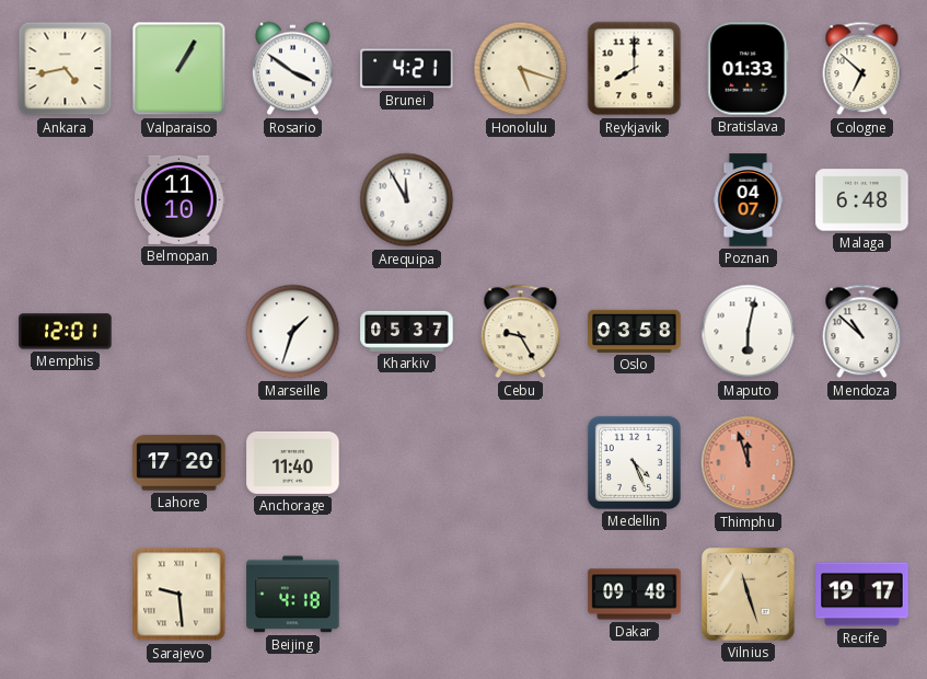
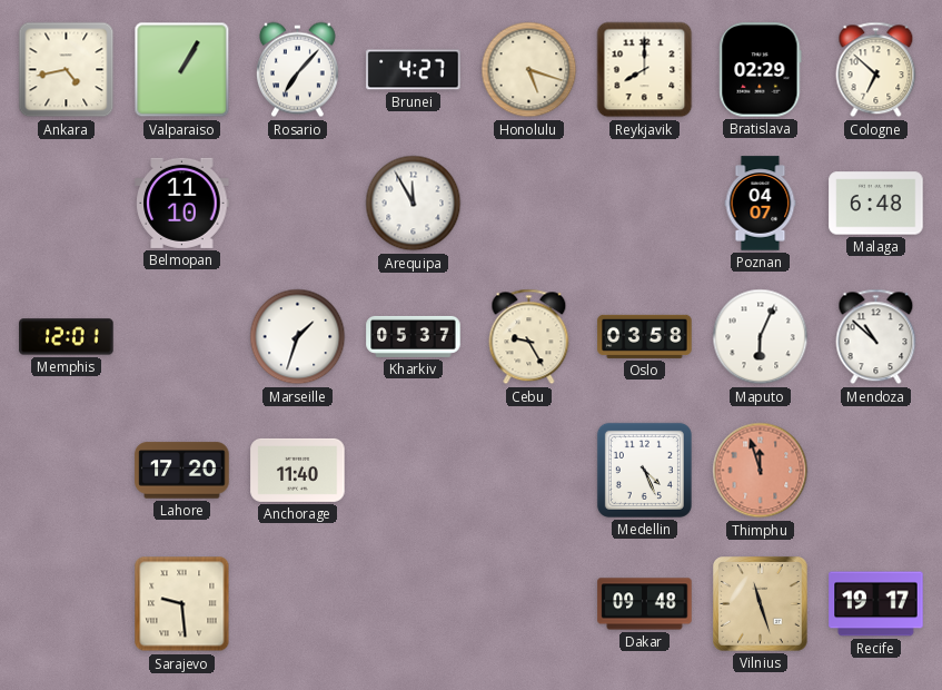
Rosario: 3:51 -> 7:07
Brunei: 4:21 -> 4:27
Bratislava: 01:33 -> 02:29
Maputo: 6:02 -> 6:04
Beijing: 4:18 -> none
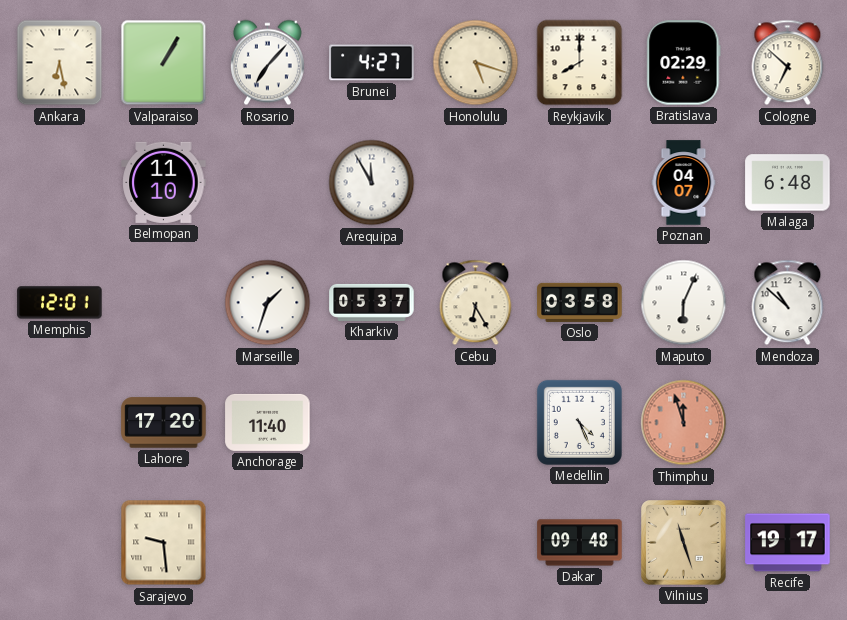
Ankara: 4:43 -> 6:28
Cebu: 9:25 -> 6:25
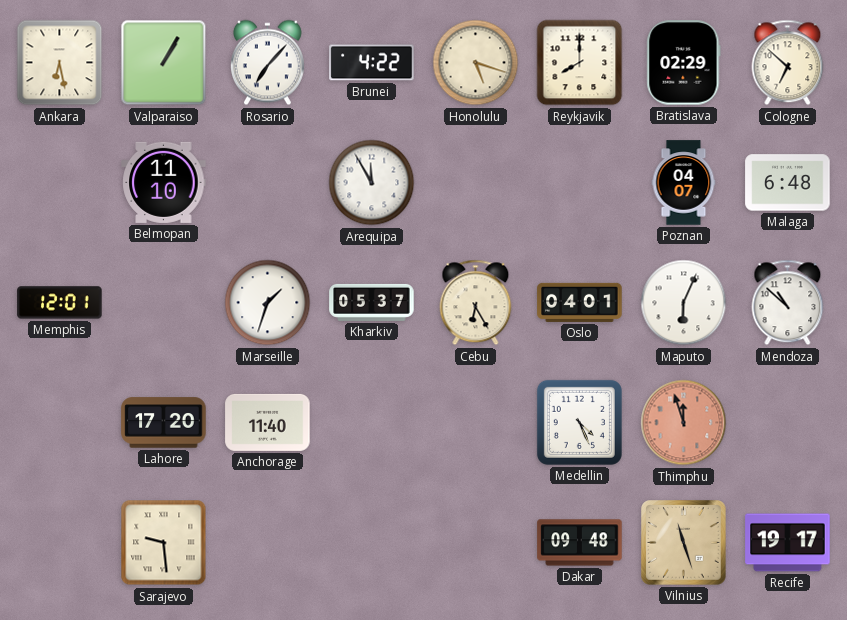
Brunei: 4:27 -> 4:22
Oslo: 03:58 -> 04:01
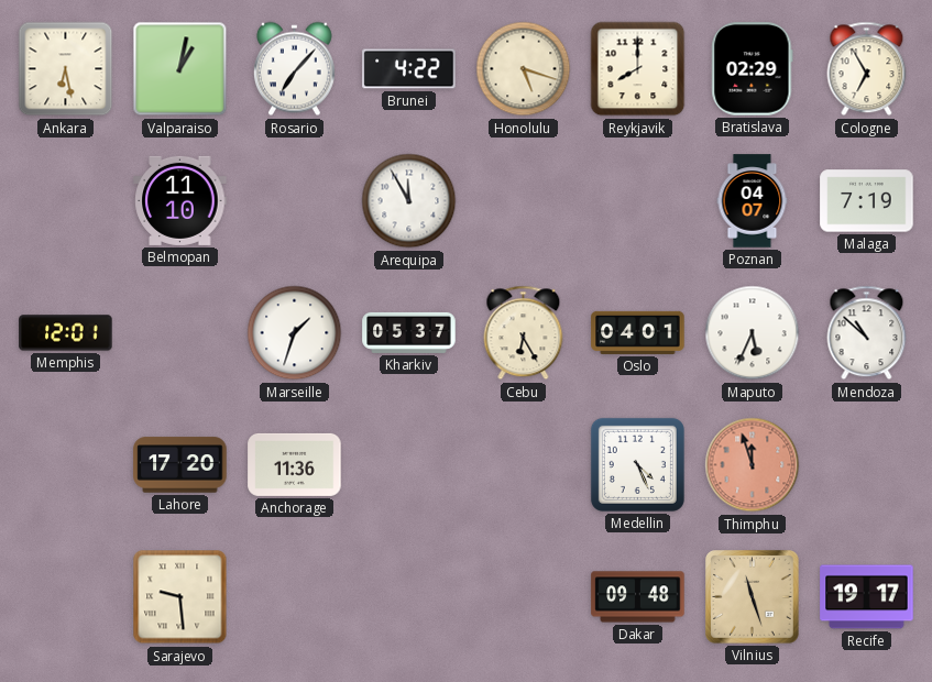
Valparaiso: 1:05 -> 1:02
Cologne: 6:52 -> 6:55
Malaga: 6:48 -> 7:19
Maputo: 6:04 -> 5:34
Anchorage: 11:40 -> 11:36
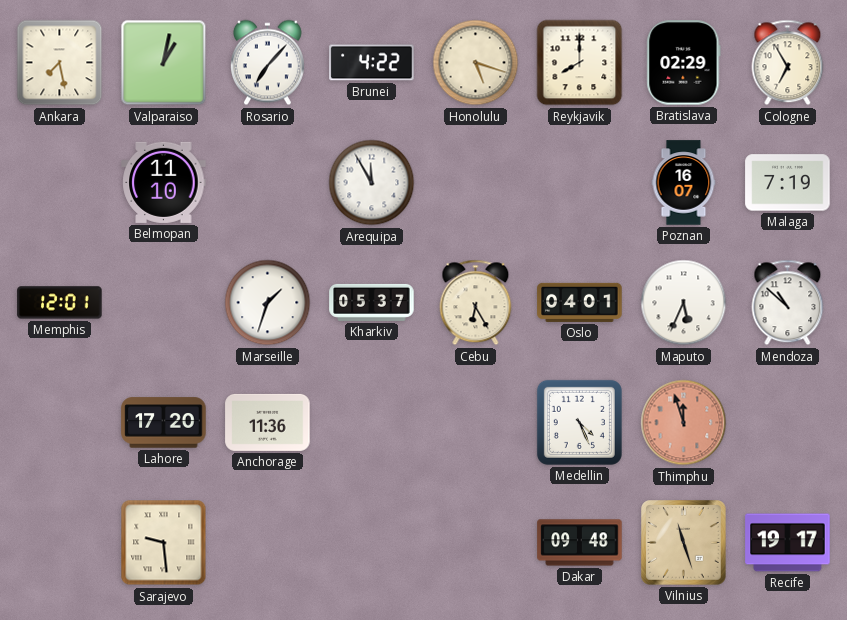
Ankara: 6:28 -> 7:28
Poznan: 04:07 -> 16:07
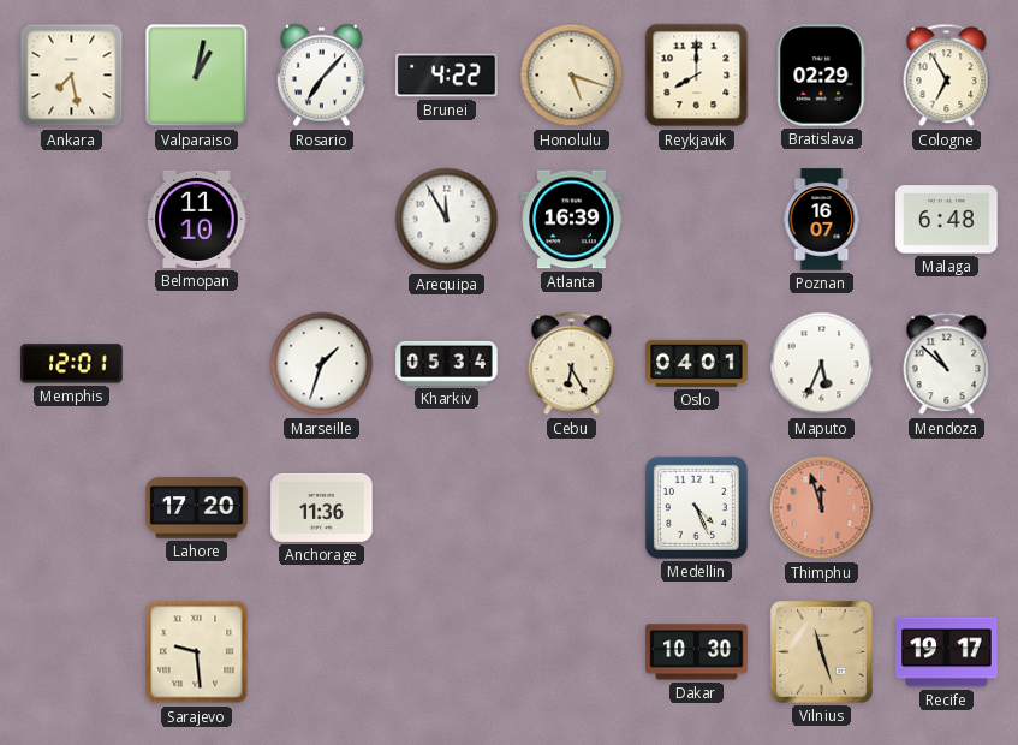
Atlanta: none -> 16:39
Malaga: 7:19 -> 6:48
Kharkiv: 05:37 -> 05:34
Dakar: 09:48 -> 10:30
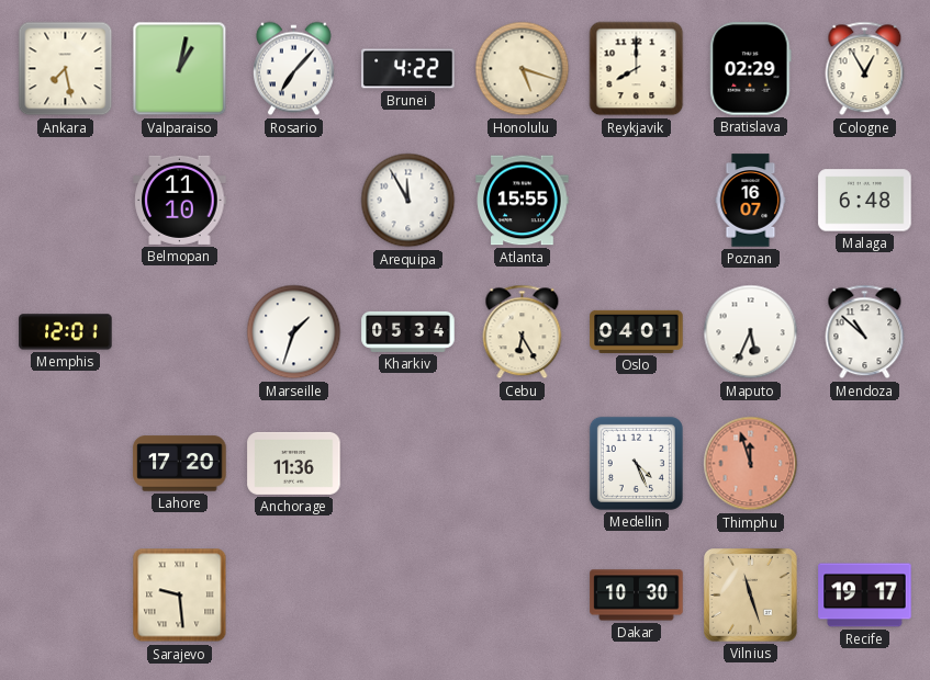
Cologne: 6:55 -> 12:55
Atlanta: 16:39 -> 15:55
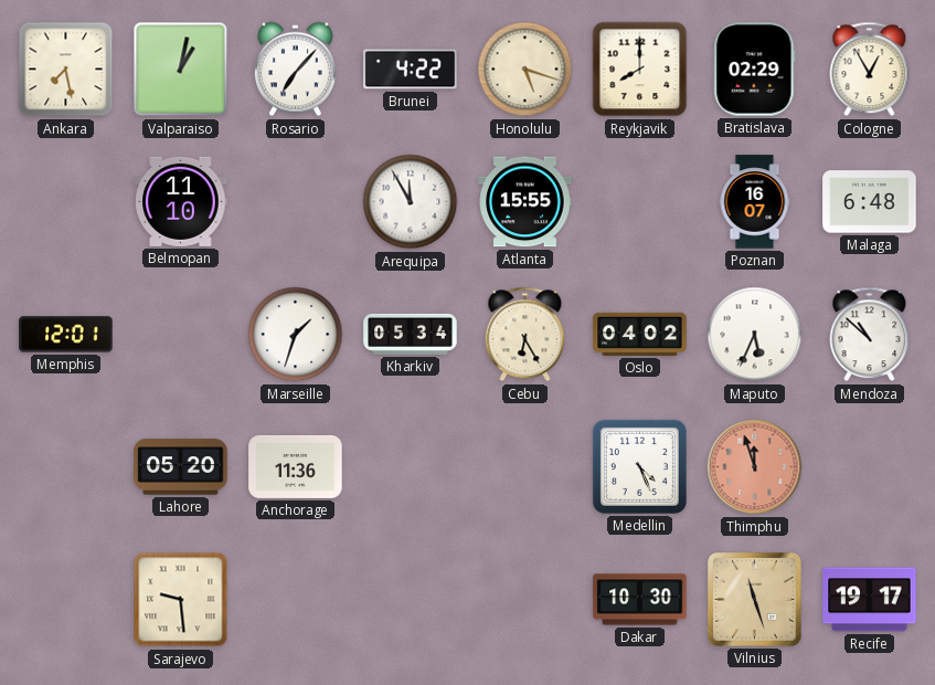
Oslo: 04:01 -> 04:02
Lahore: 17:20 -> 05:20
